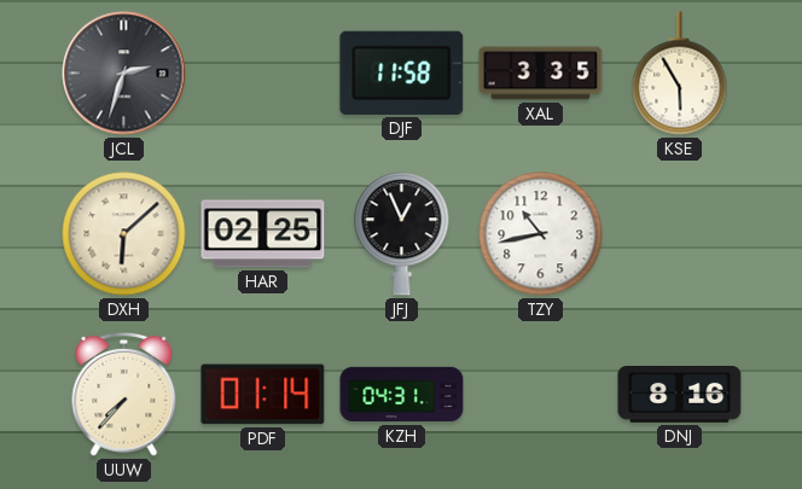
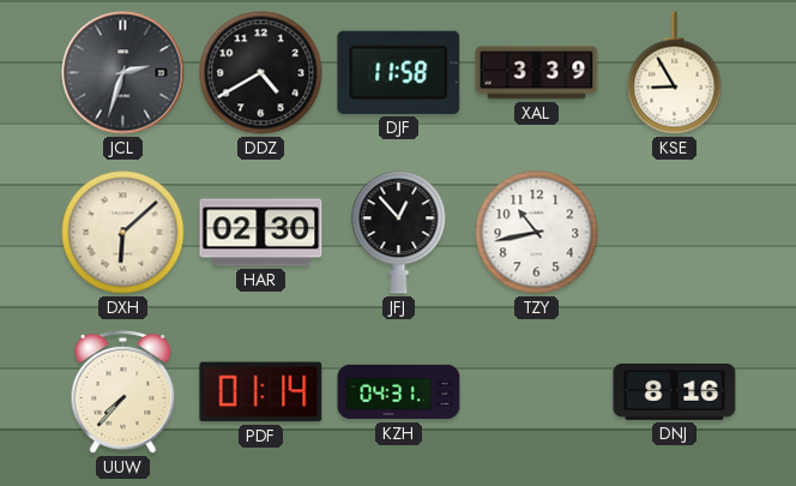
DDZ: none -> 4:40
XAL: 3:35 -> 3:39
KSE: 5:55 -> 8:55
HAR: 02:25 -> 02:30
JFJ: 12:56 -> 12:53
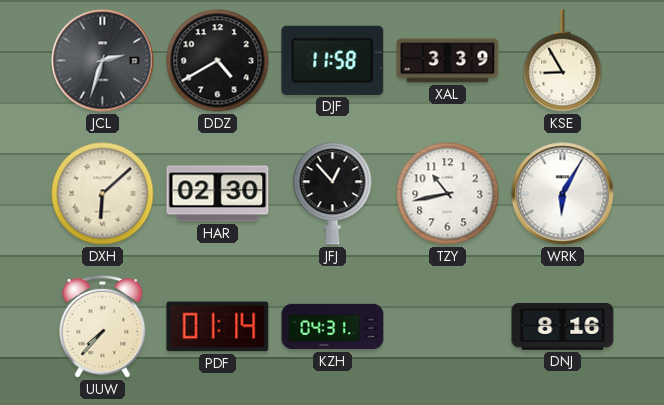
WRK: none -> 6:05
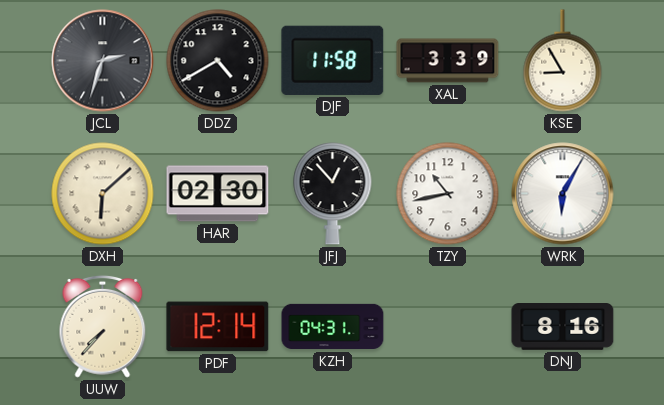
PDF: 01:14 -> 12:14
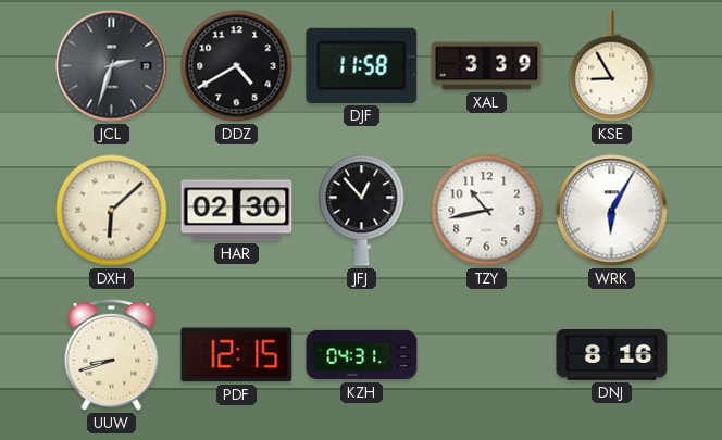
UUW: 7:37 -> 8:42
PDF: 12:14 -> 12:15
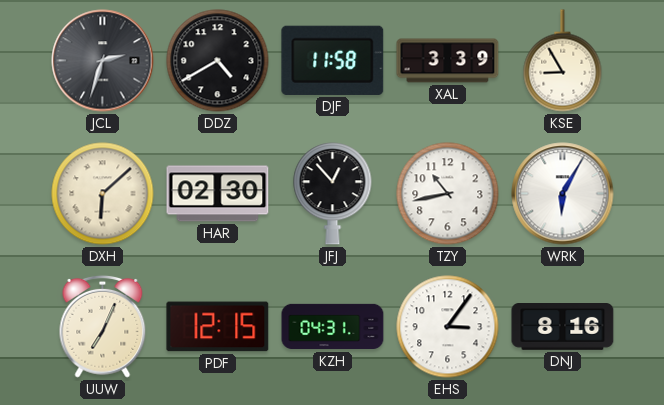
UUW: 8:42 -> 7:04
EHS: none -> 3:06
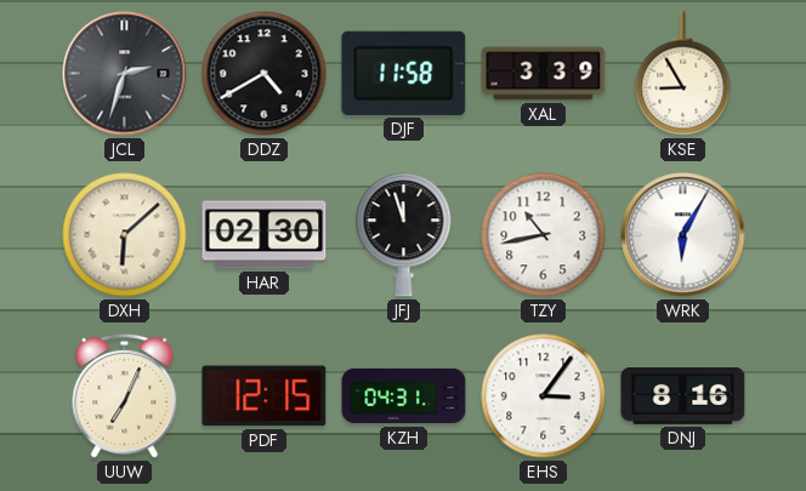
JFJ: 12:53 -> 11:57
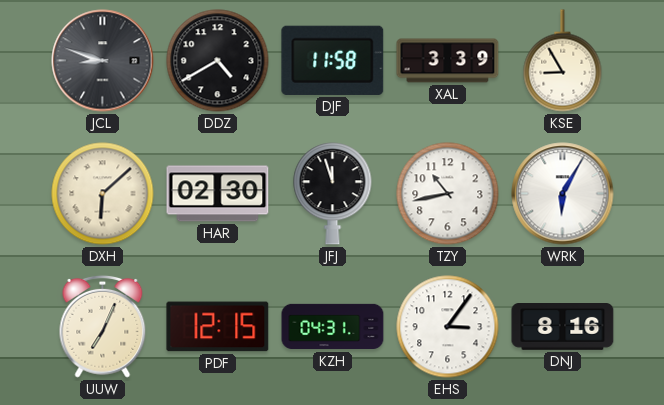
JCL: 2:33 -> 8:48
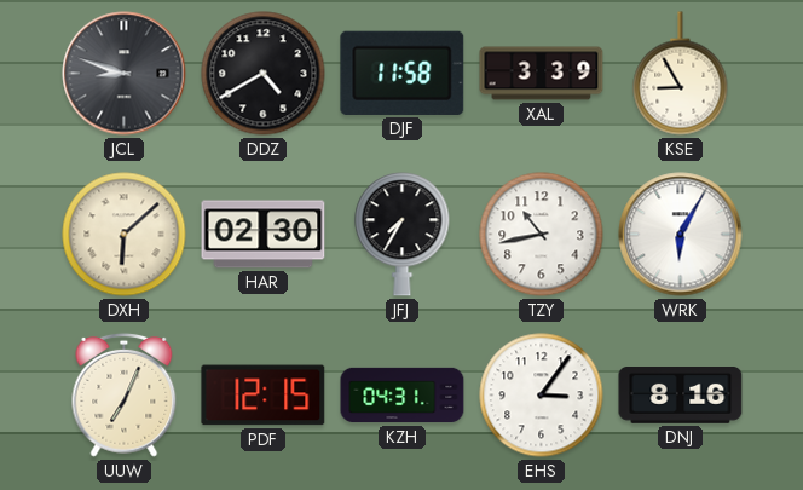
JFJ: 11:57 -> 7:35
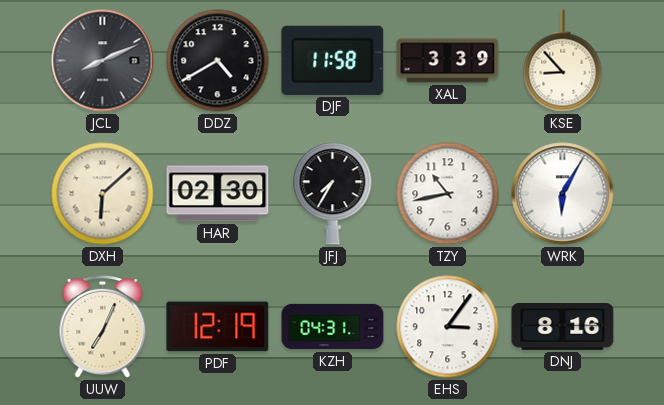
JCL: 8:48 -> 8:11
KSE: 8:55 -> 8:53
PDF: 12:15 -> 12:19
